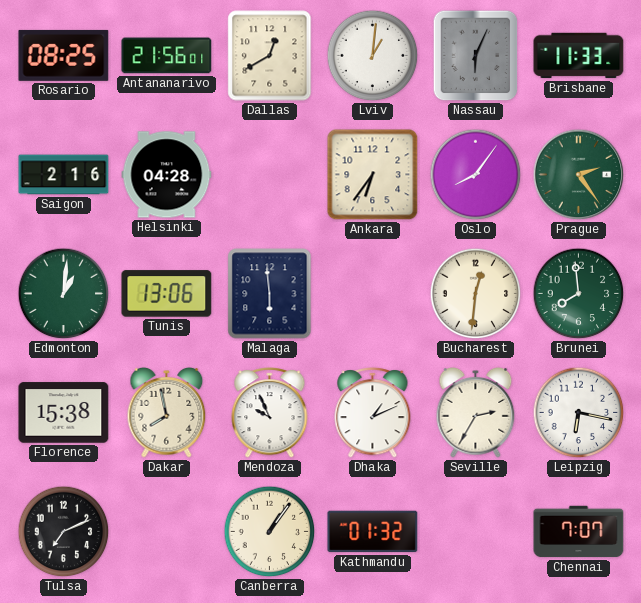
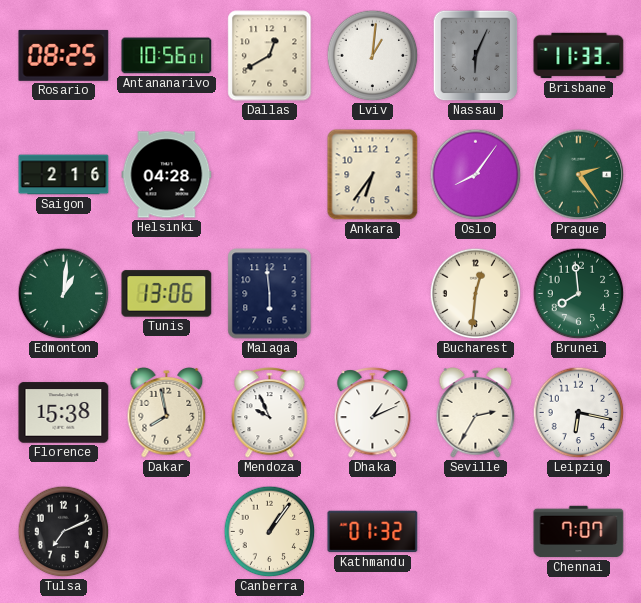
Antananarivo: 21:56 -> 10:56
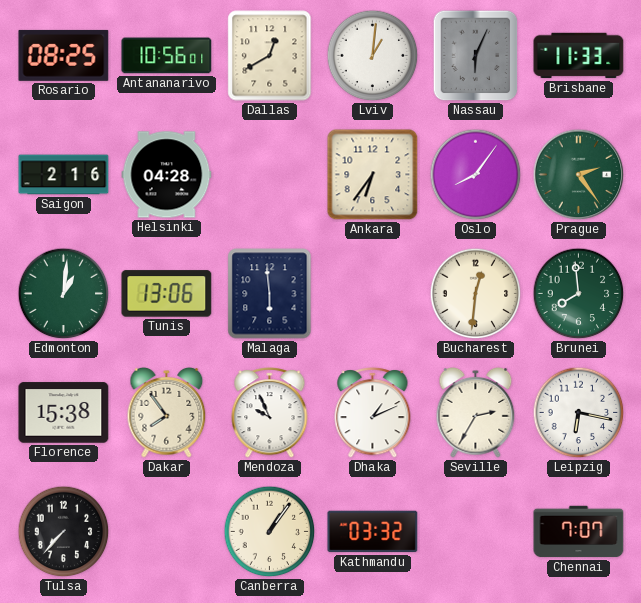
Dakar: 7:58 -> 7:54
Tulsa: 7:11 -> 7:37
Kathmandu: 01:32 -> 03:32
